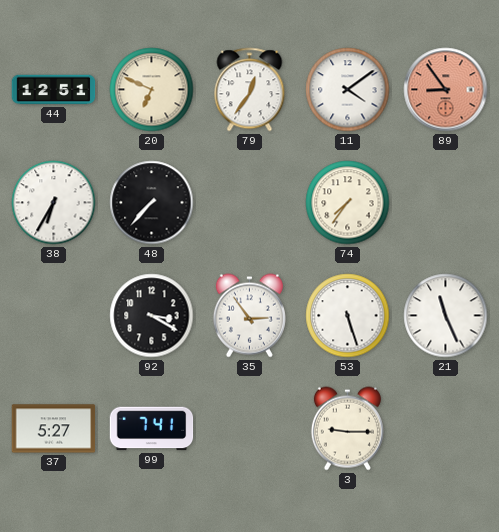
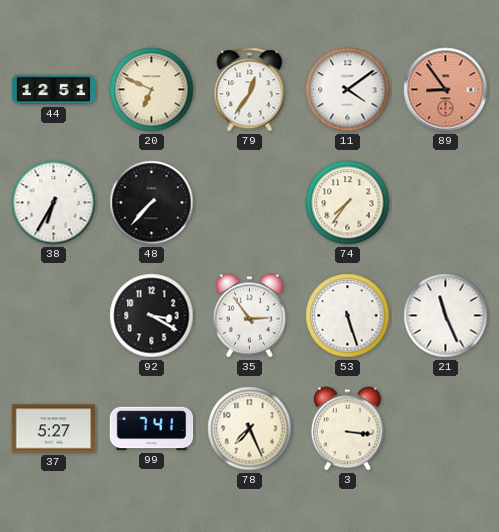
78: none -> 7:26
3: 9:15 -> 3:16
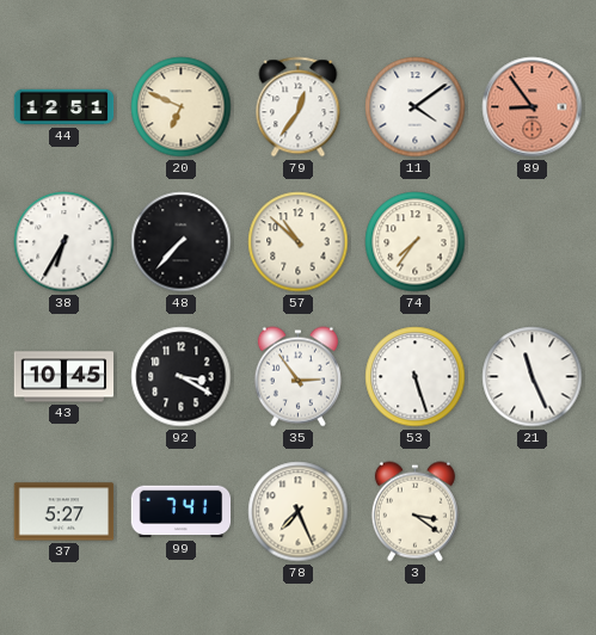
57: none -> 10:52
43: none -> 10:45
3: 3:16 -> 3:21
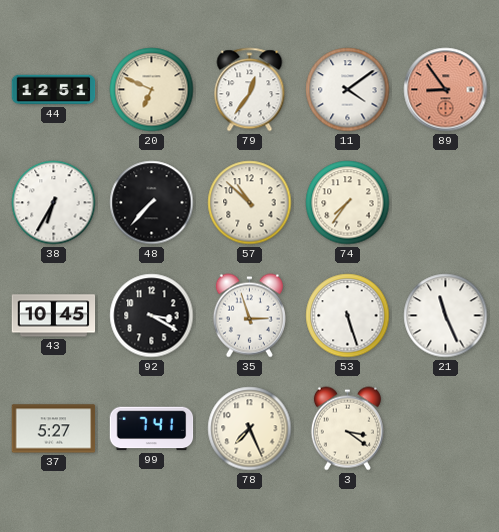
35: 2:54 -> 2:57
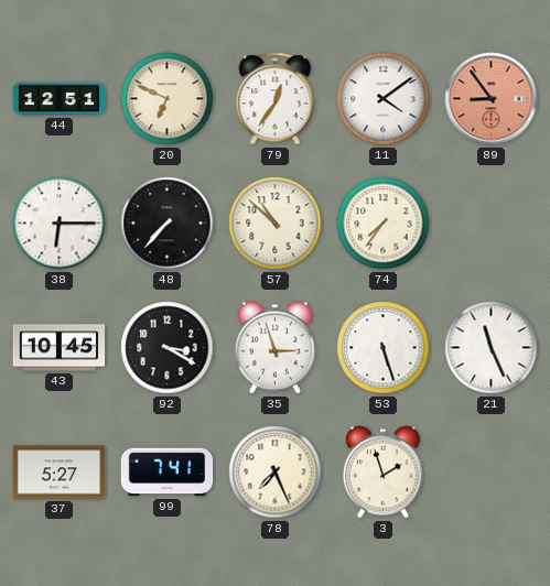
38: 6:35 -> 6:15
3: 3:21 -> 1:57
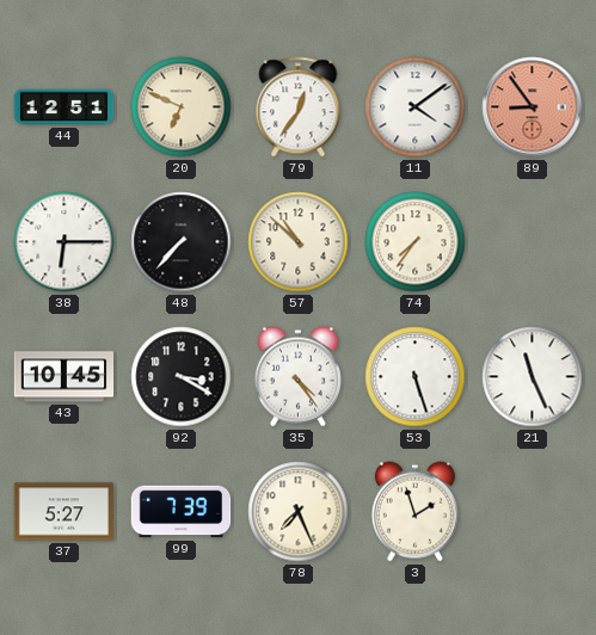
35: 2:57 -> 4:24
99: 7:41 -> 7:39
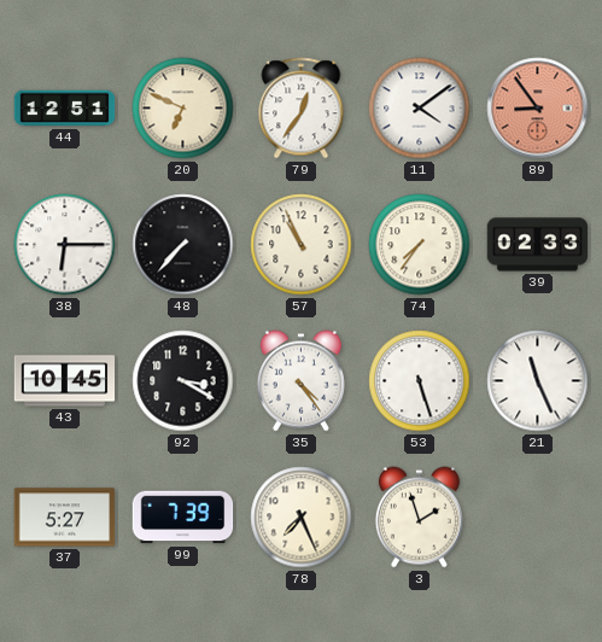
57: 10:52 -> 10:56
39: none -> 02:33
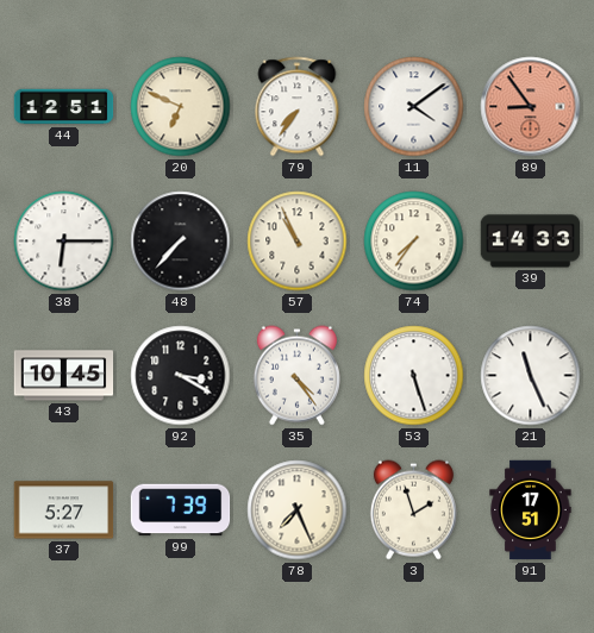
79: 12:36 -> 7:36
39: 02:33 -> 14:33
91: none -> 17:51
